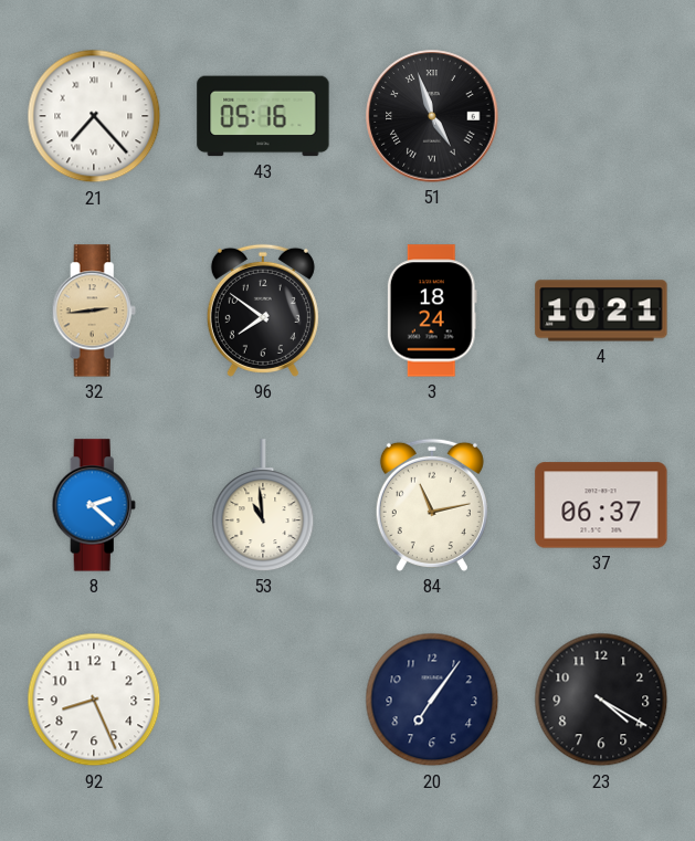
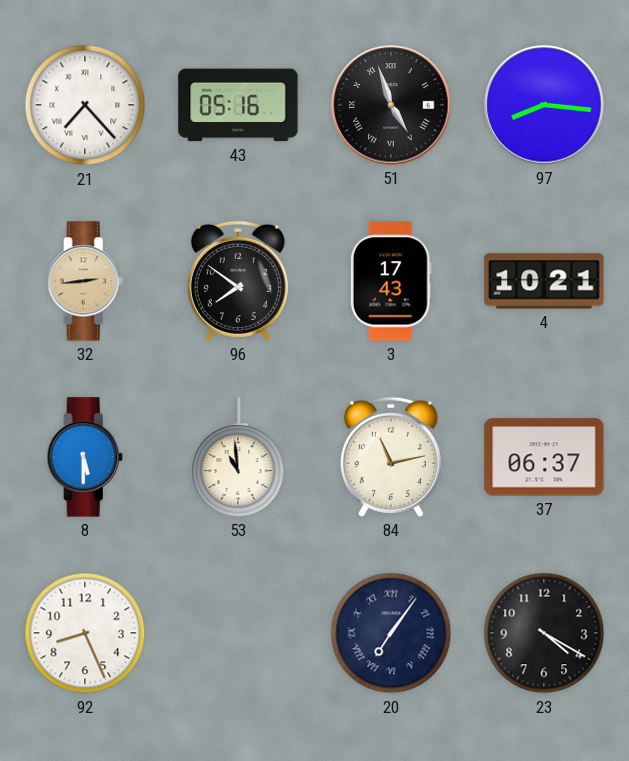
97: none -> 8:16
3: 18:24 -> 17:43
8: 2:22 -> 5:30
20 numerals: Arabic -> Roman
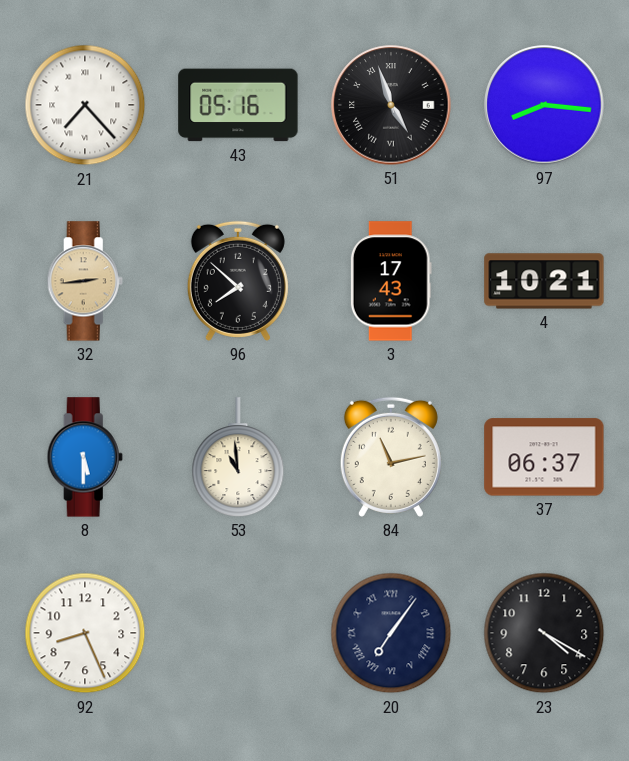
96: 7:51 -> 7:52
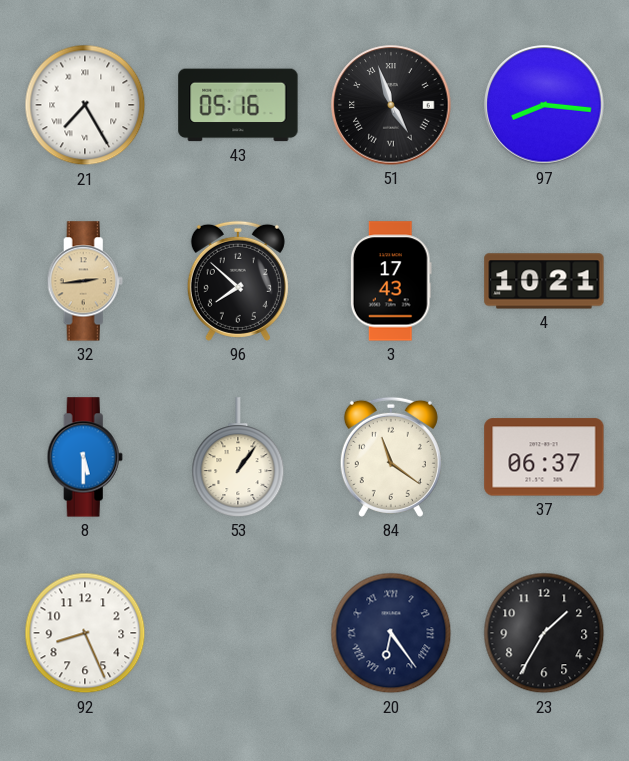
21: 7:23 -> 7:25
53: 10:59 -> 1:06
84: 11:13 -> 11:21
20: 7:06 -> 6:24
23: 4:20 -> 1:35
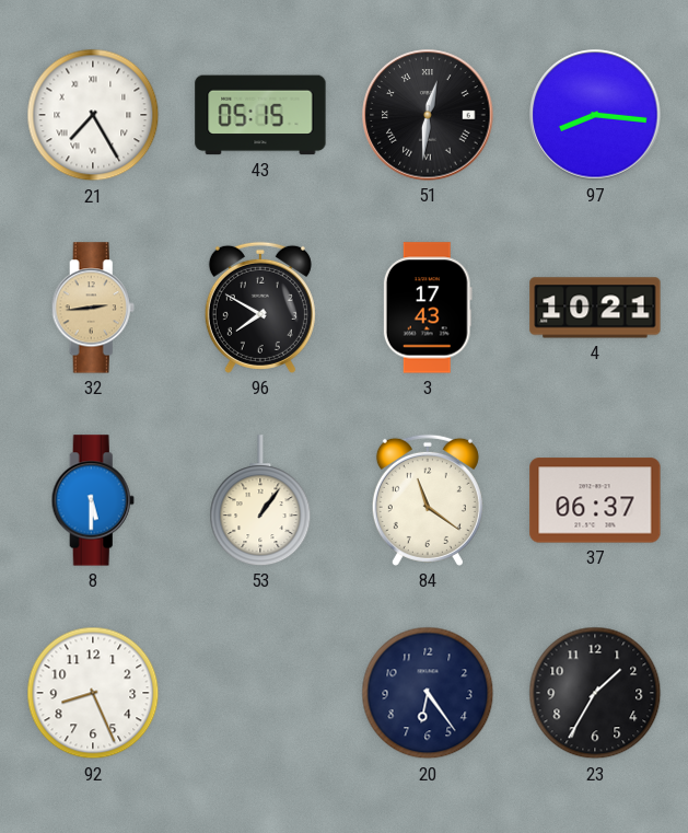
43: 05:16 -> 05:15
51: 4:57 -> 12:31
96: 7:52 -> 7:50
20 numerals: Roman -> Arabic
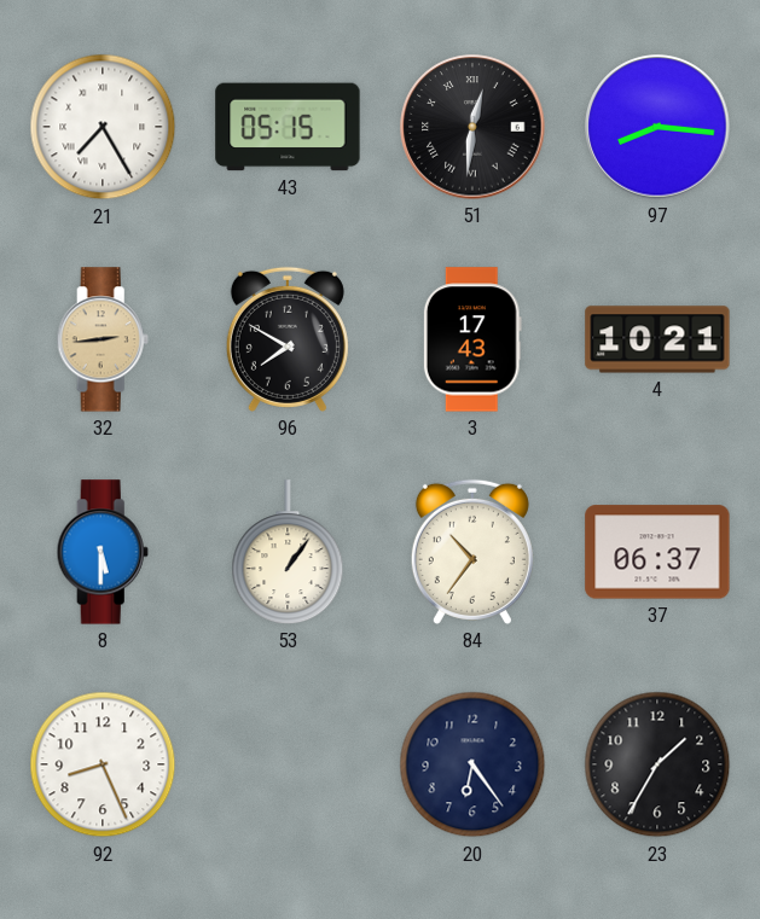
84: 11:21 -> 10:36
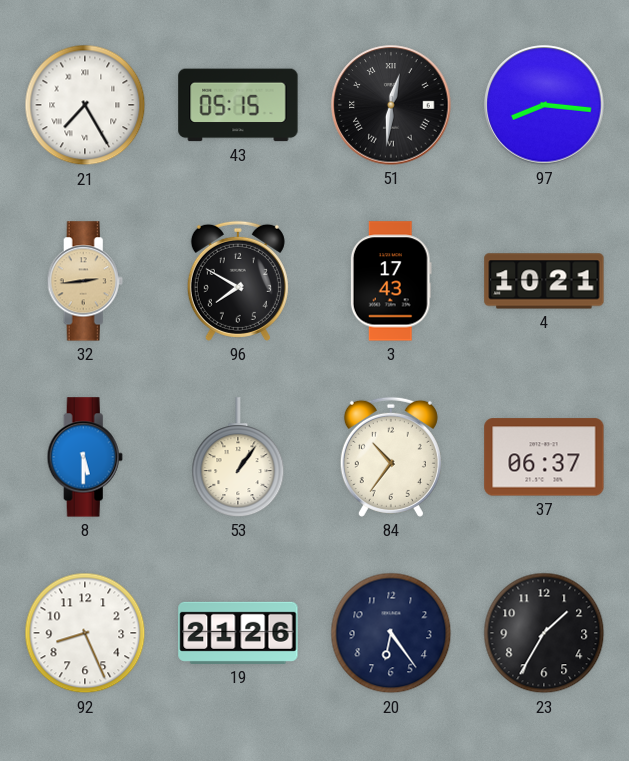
19: none -> 21:26
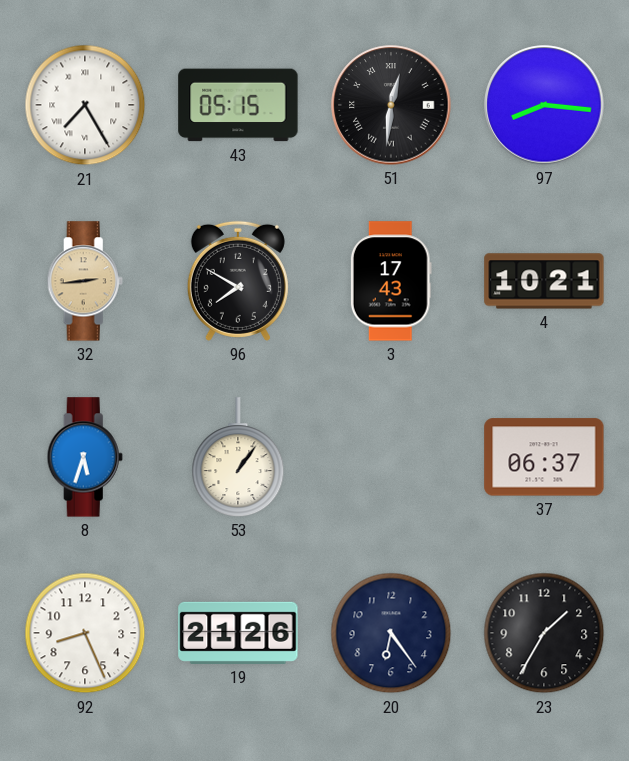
8: 5:30 -> 5:33
84: 10:36 -> none
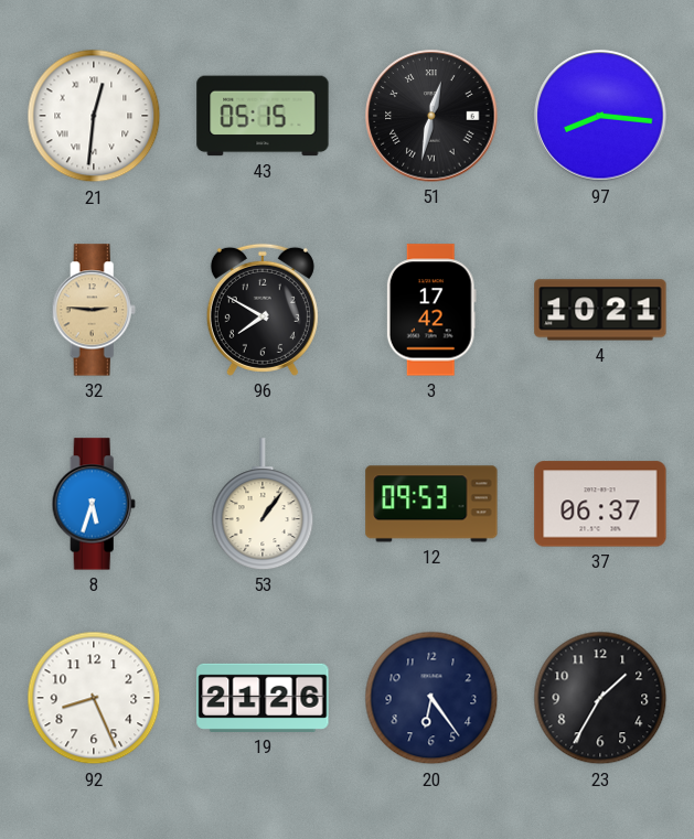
21: 7:25 -> 12:31
51: 12:31 -> 12:32
32: 2:44 -> 2:46
3: 17:43 -> 17:42
12: none -> 09:53
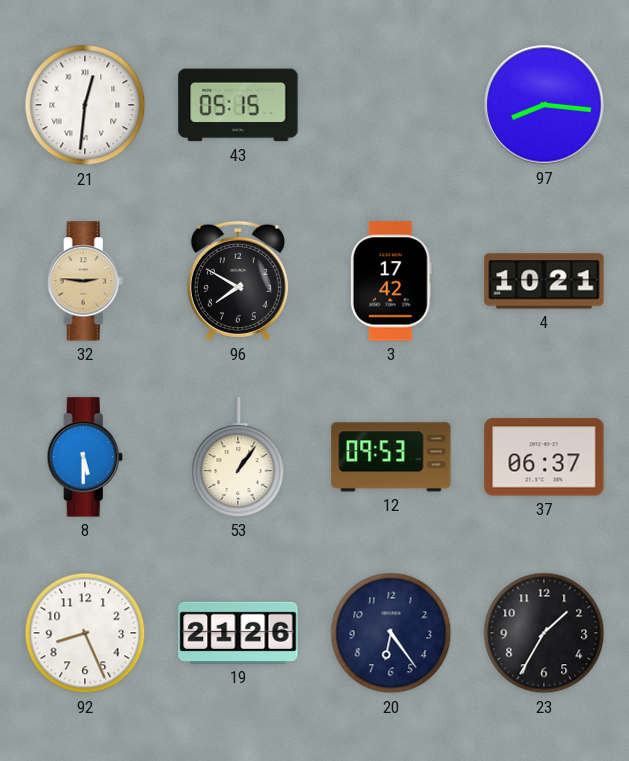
51: 12:32 -> none
8: 5:33 -> 5:30
